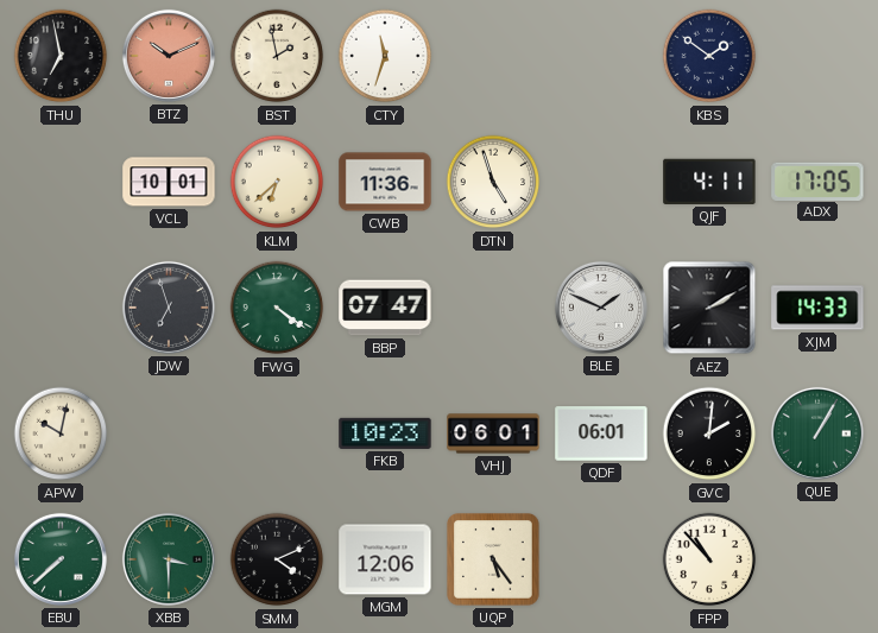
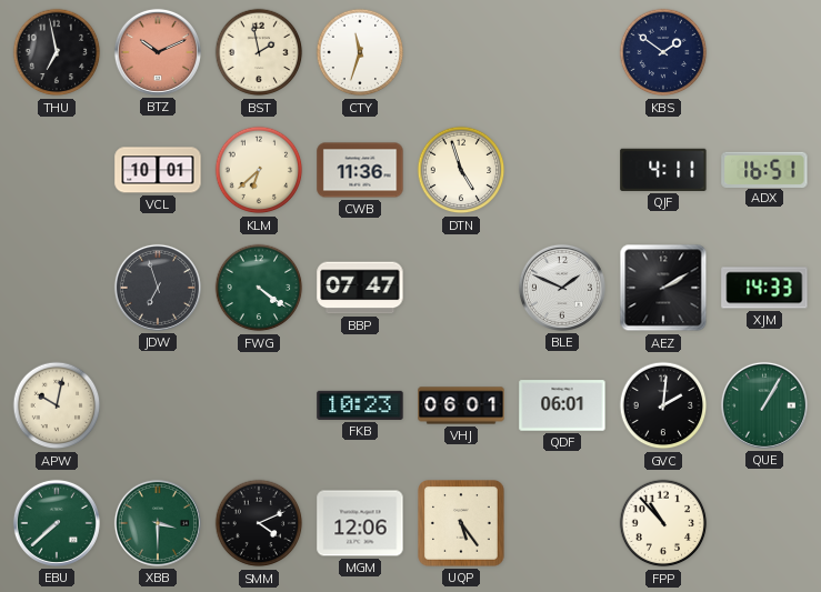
ADX: 17:05 -> 16:51
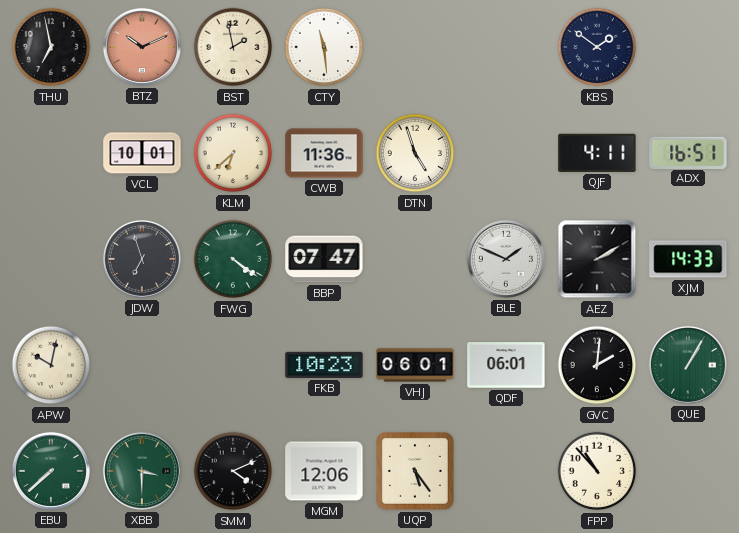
CTY: 11:33 -> 11:29
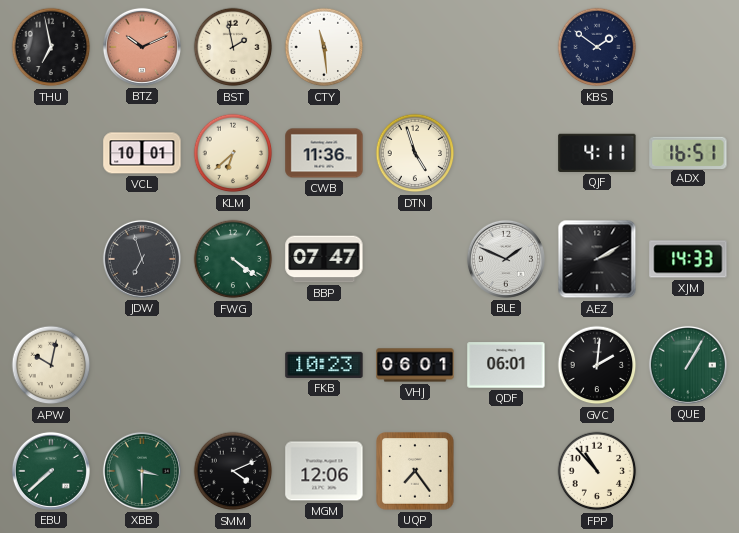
UQP: 5:24 -> 7:24
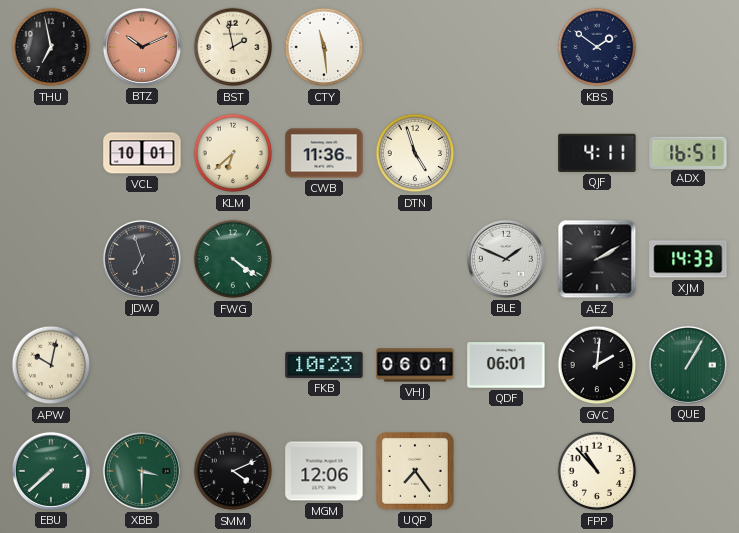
BBP: 07:47 -> none
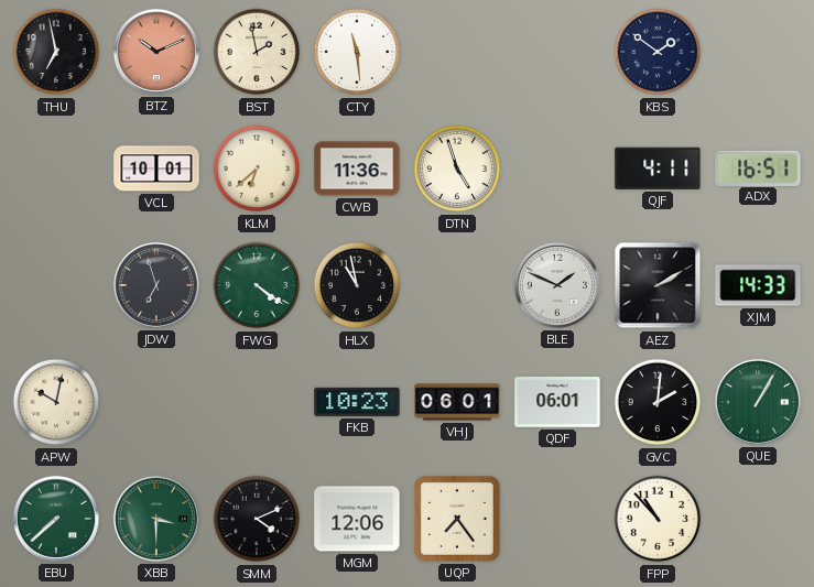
HLX: none -> 10:58
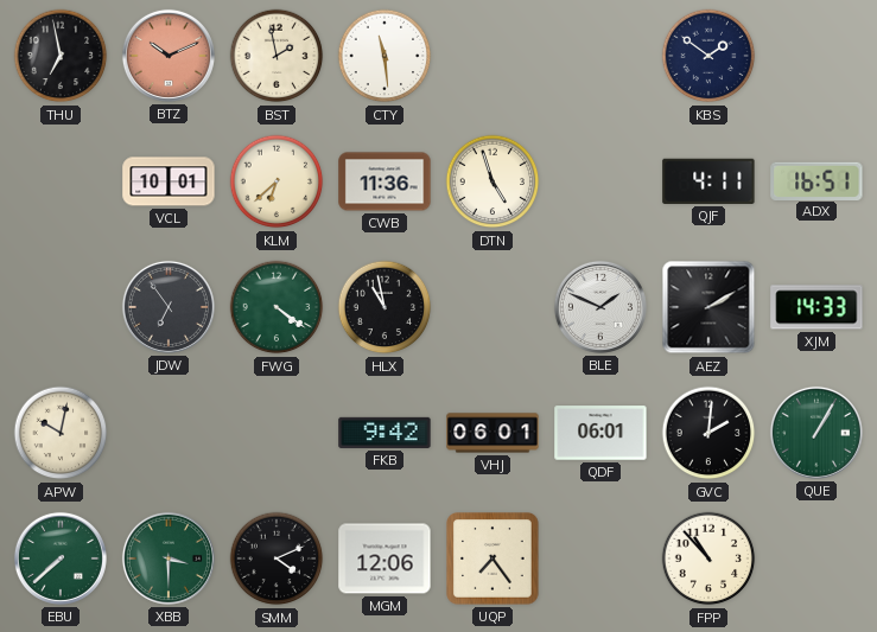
JDW: 6:57 -> 6:54
FKB: 10:23 -> 9:42
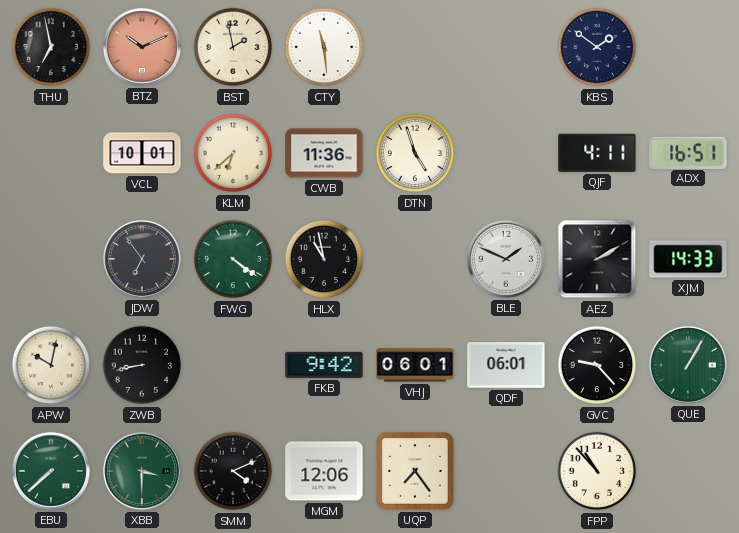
ZWB: none -> 8:43
GVC: 2:01 -> 9:23
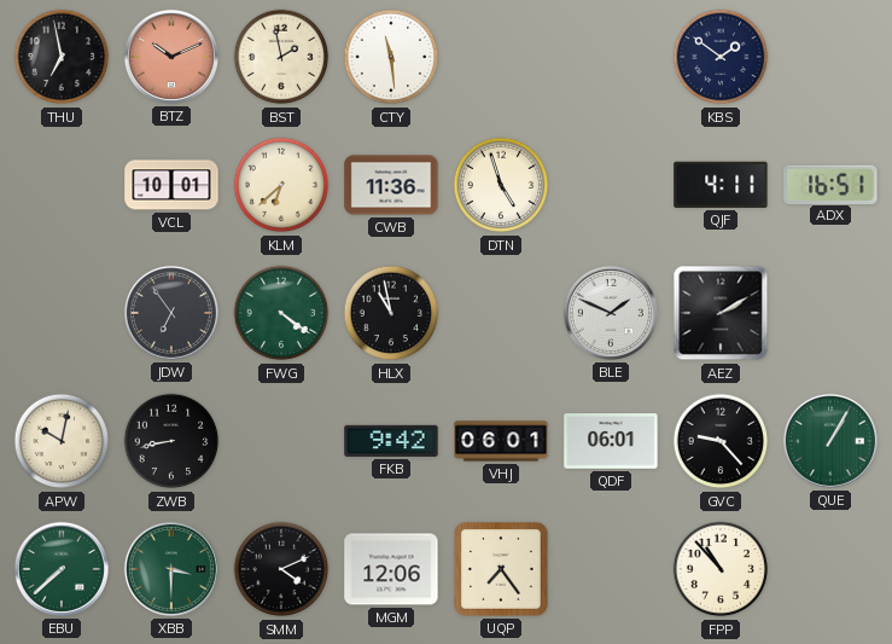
XJM: 14:33 -> none
